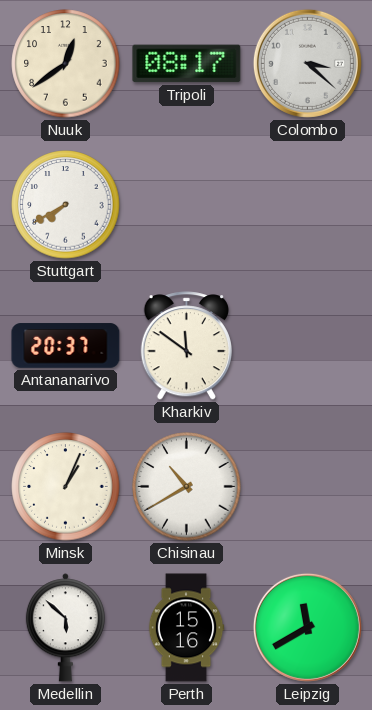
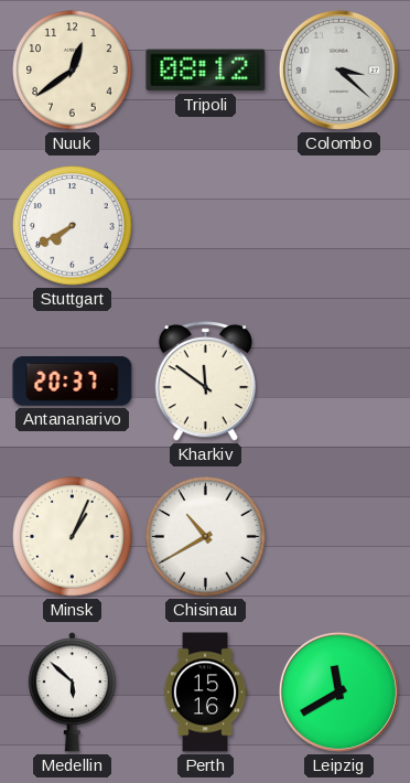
Tripoli: 08:17 -> 08:12
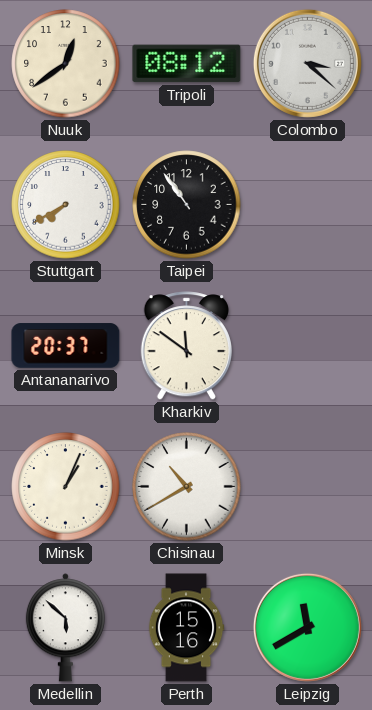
Taipei: none -> 10:54
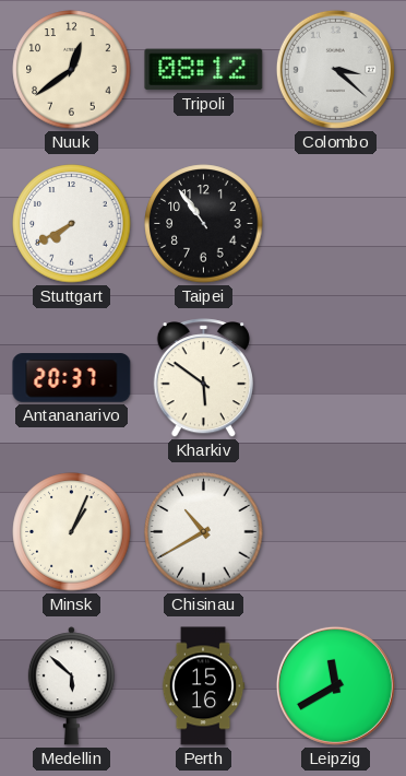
Kharkiv: 11:51 -> 5:51
